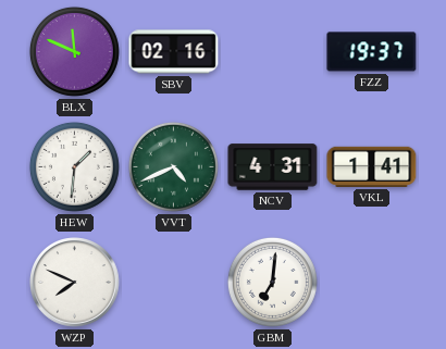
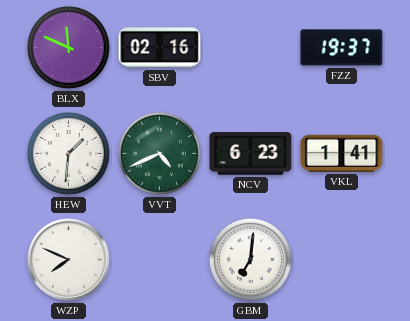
NCV: 4:31 -> 6:23
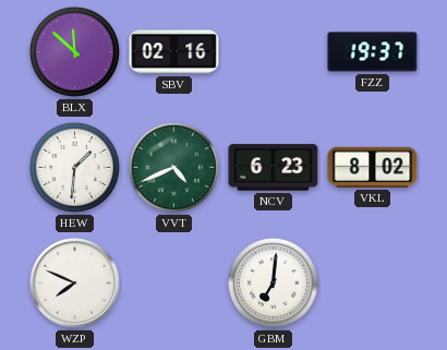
BLX: 11:49 -> 11:52
VKL: 1:41 -> 8:02
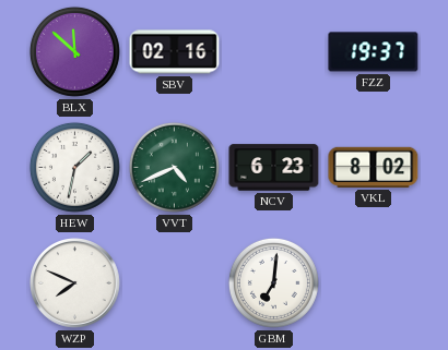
HEW: 1:31 -> 1:32
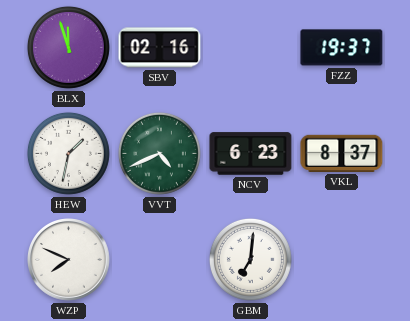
BLX: 11:52 -> 11:57
VKL: 8:02 -> 8:37
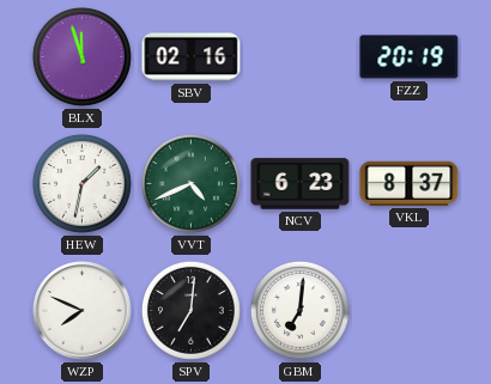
FZZ: 19:37 -> 20:19
SPV: none -> 7:01
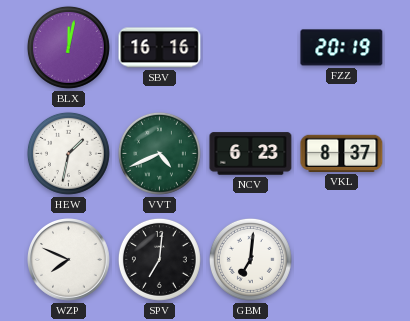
BLX: 11:57 -> 12:02
SBV: 02:16 -> 16:16
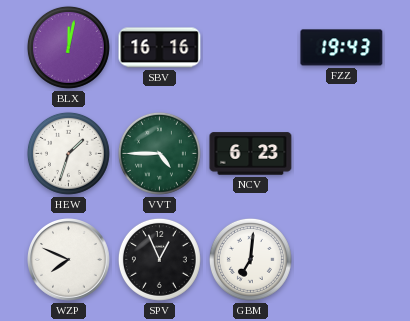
FZZ: 20:19 -> 19:43
HEW: 1:32 -> 1:33
VVT: 4:41 -> 4:45
VKL: 8:37 -> none
SPV: 7:01 -> 12:56
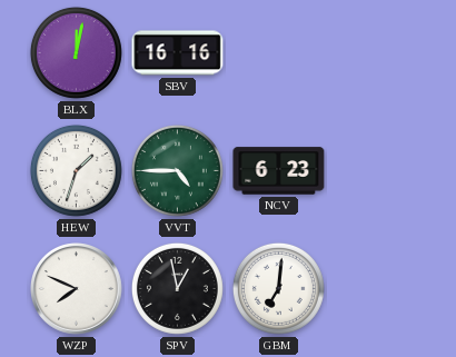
FZZ: 19:43 -> none
SPV: 12:56 -> 12:58
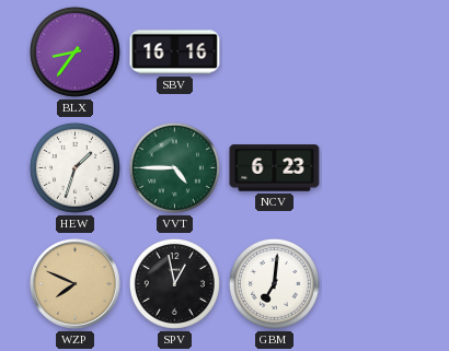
BLX: 12:02 -> 8:36
WZP dial: white -> champagne
